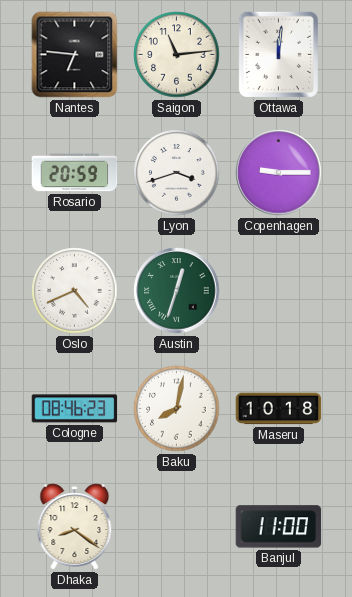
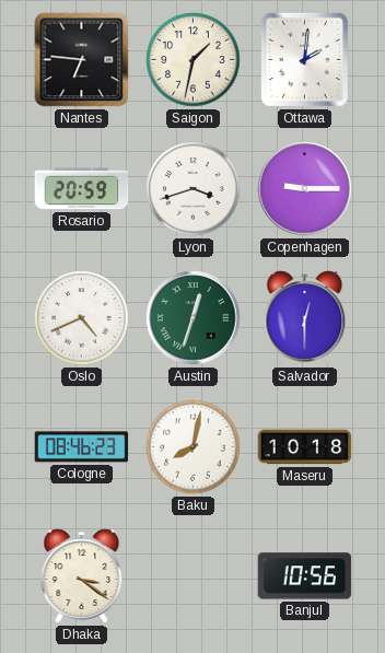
Saigon: 11:14 -> 1:32
Ottawa: 12:01 -> 2:01
Salvador: none -> 12:30
Dhaka: 8:21 -> 3:21
Banjul: 11:00 -> 10:56
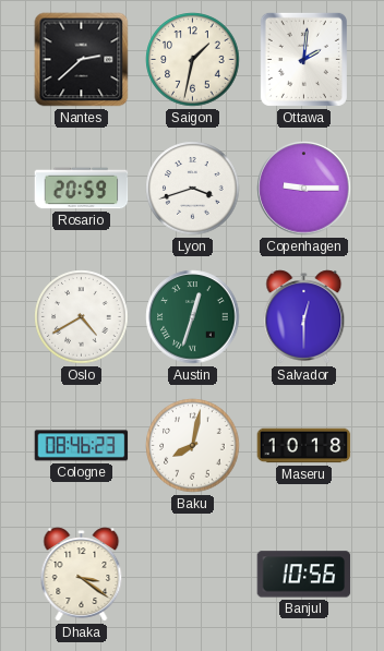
Nantes: 6:46 -> 2:38
Oslo: 4:41 -> 4:40
